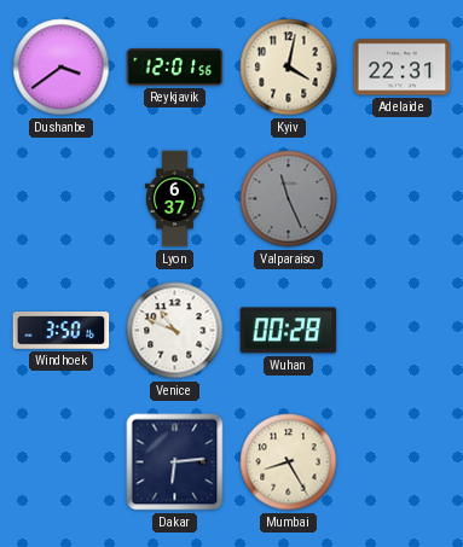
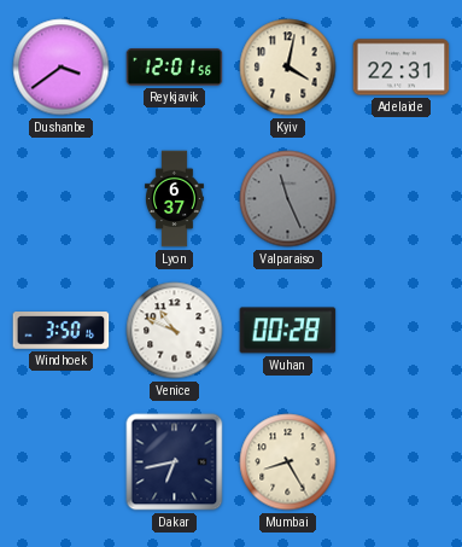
Dakar: 6:14 -> 6:43
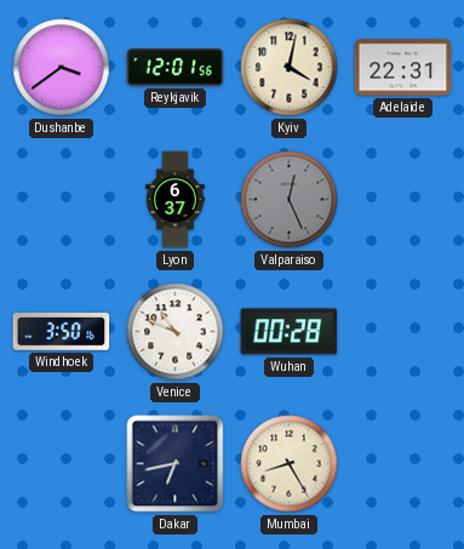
Valparaiso: 11:26 -> 12:26
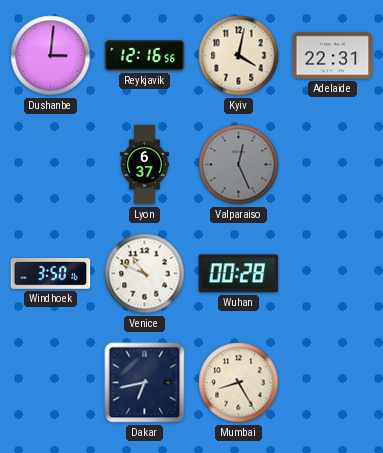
Dushanbe: 3:39 -> 3:01
Reykjavik: 12:01 -> 12:16
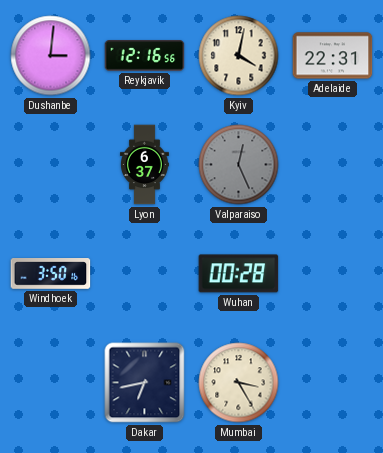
Venice: 10:49 -> none
Mumbai: 8:25 -> 3:25
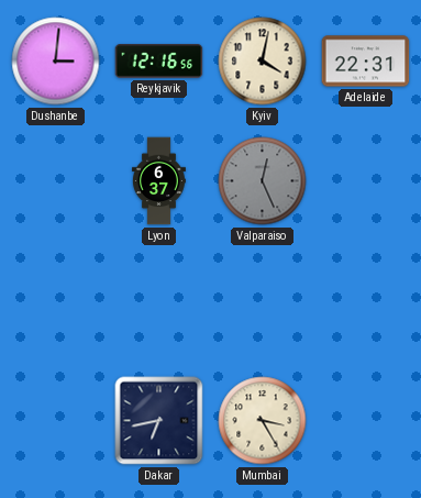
Windhoek: 3:50 -> none
Wuhan: 00:28 -> none
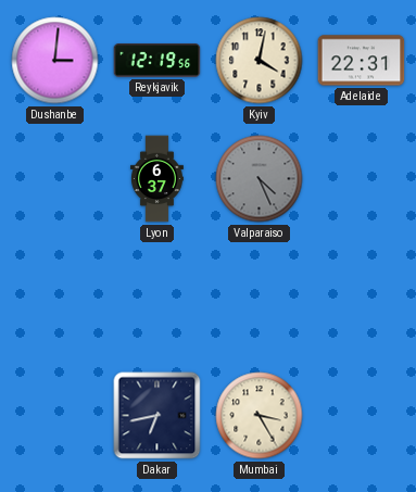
Reykjavik: 12:16 -> 12:19
Valparaiso: 12:26 -> 4:26
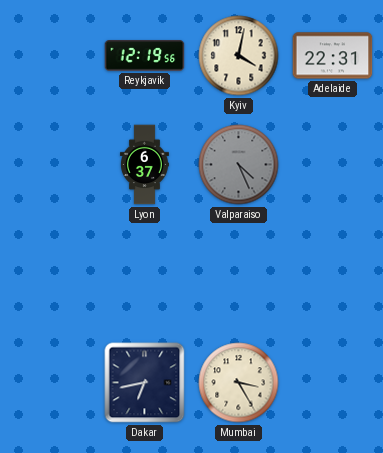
Dushanbe: 3:01 -> none
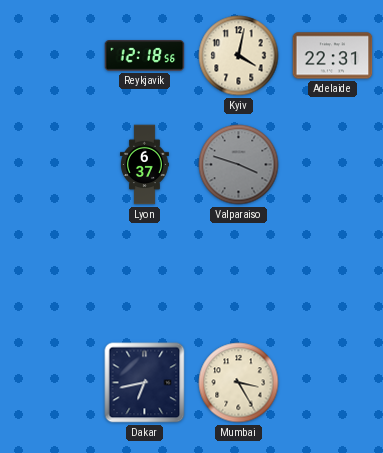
Reykjavik: 12:19 -> 12:18
Valparaiso: 4:26 -> 3:48
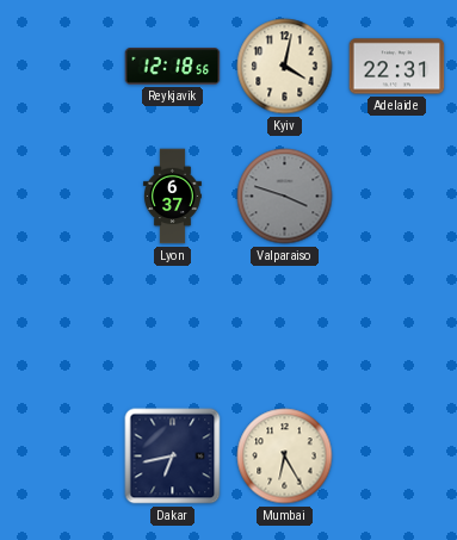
Mumbai: 3:25 -> 6:25
